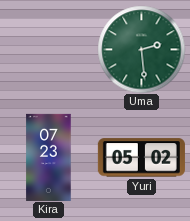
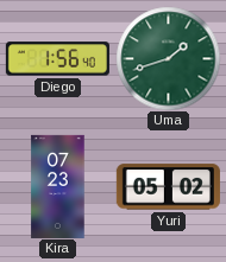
Diego: none -> 1:56
Uma: 2:29 -> 1:42
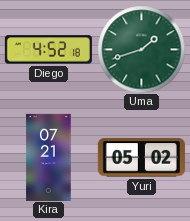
Diego: 1:56 -> 4:52
Kira: 07:23 -> 07:21
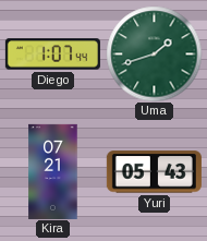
Diego: 4:52 -> 1:07
Yuri: 05:02 -> 05:43
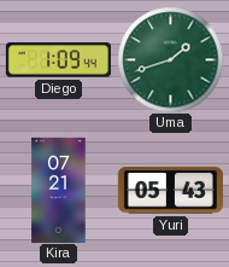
Diego: 1:07 -> 1:09
